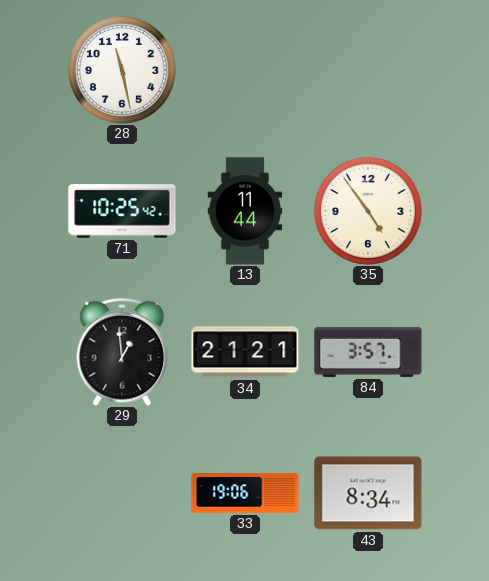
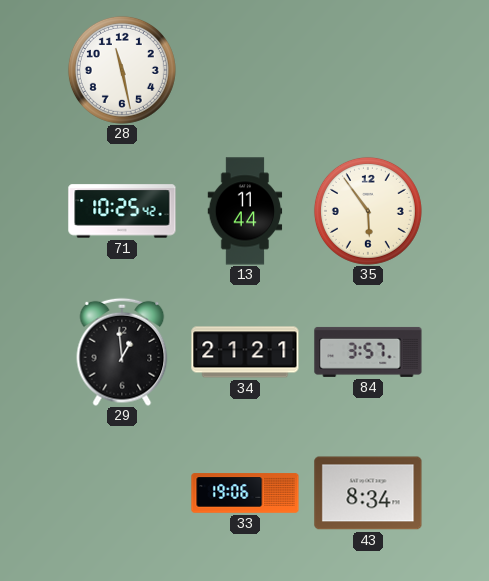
35: 4:54 -> 5:54
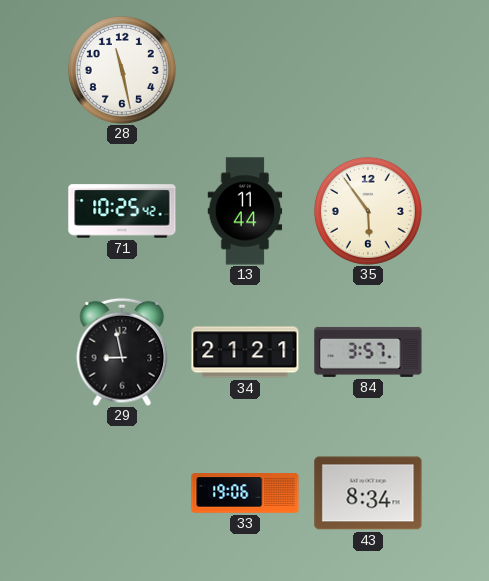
29: 12:59 -> 8:58
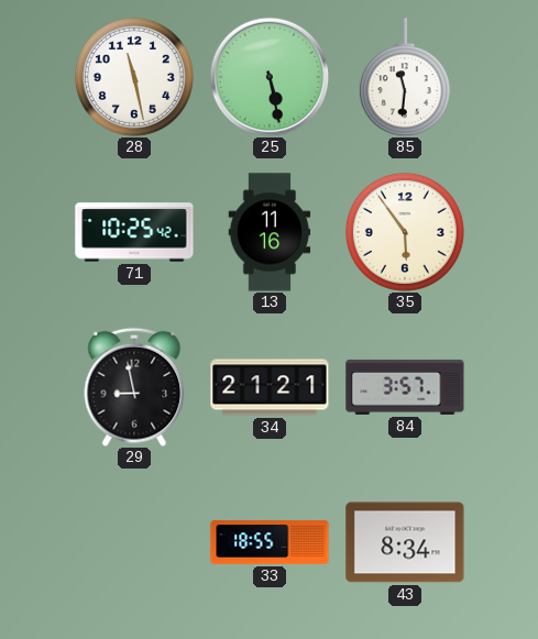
25: none -> 5:28
85: none -> 11:31
13: 11:44 -> 11:16
33: 19:06 -> 18:55
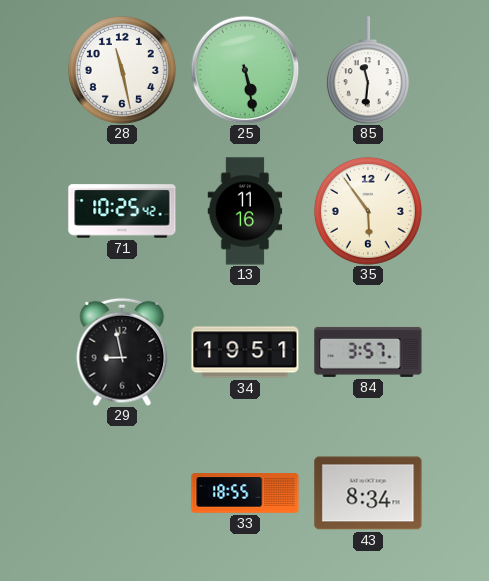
34: 21:21 -> 19:51
